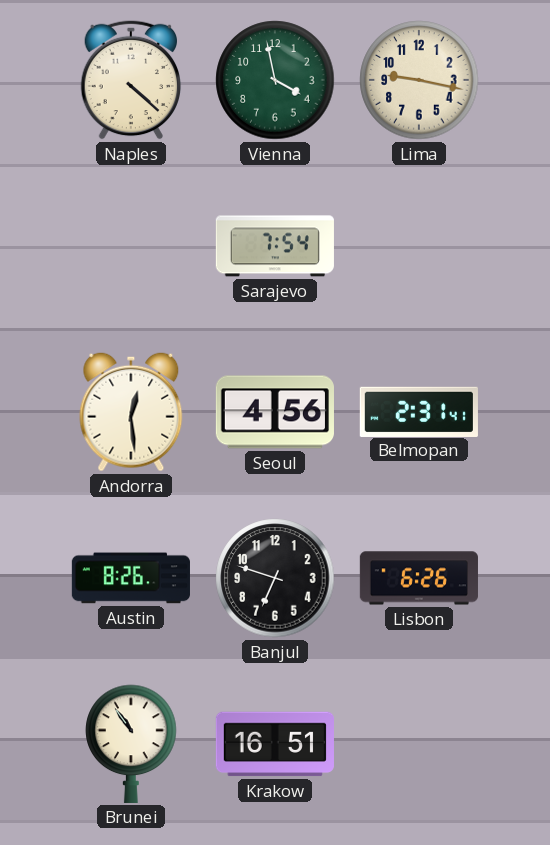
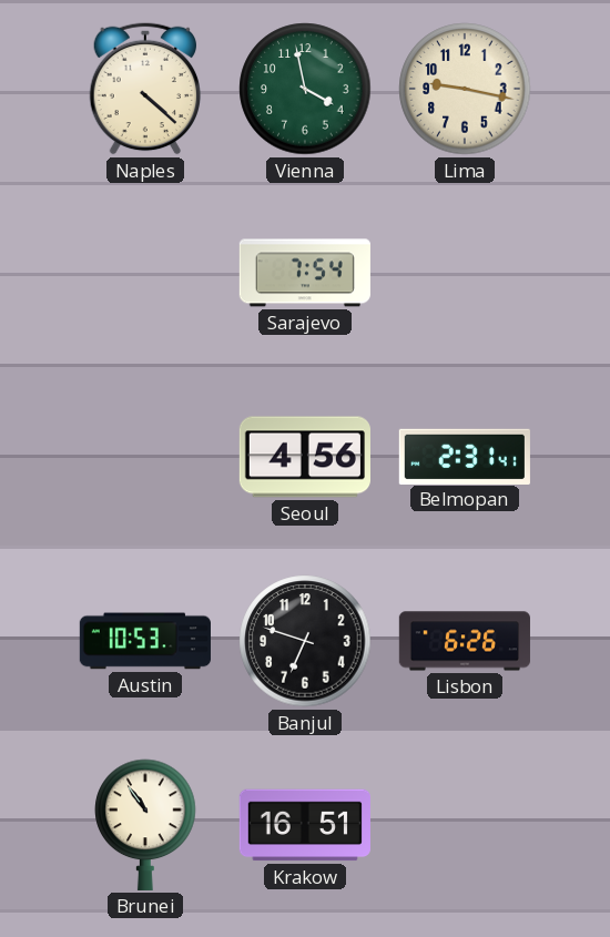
Andorra: 12:29 -> none
Austin: 8:26 -> 10:53
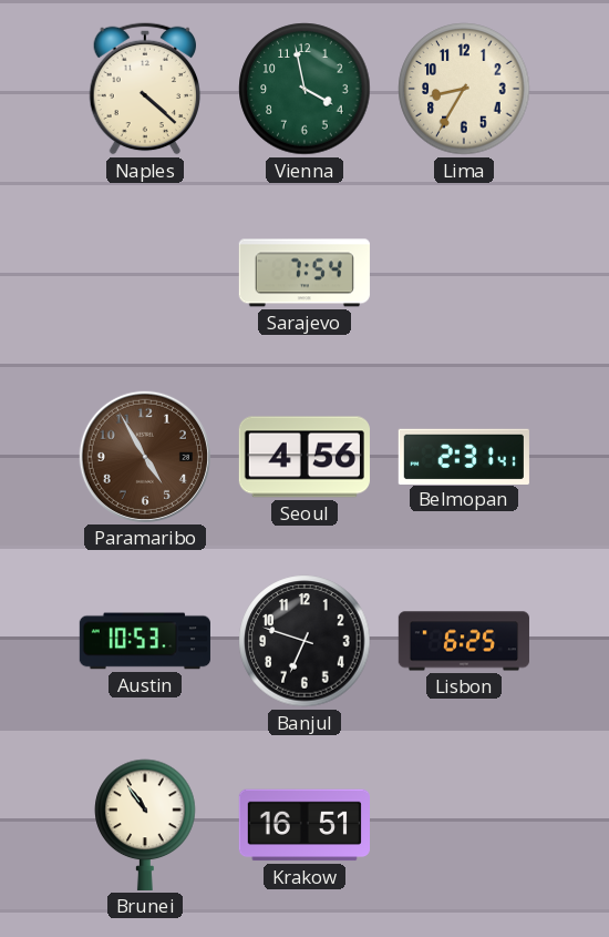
Lima: 9:17 -> 8:35
Paramaribo: none -> 4:55
Lisbon: 6:26 -> 6:25
